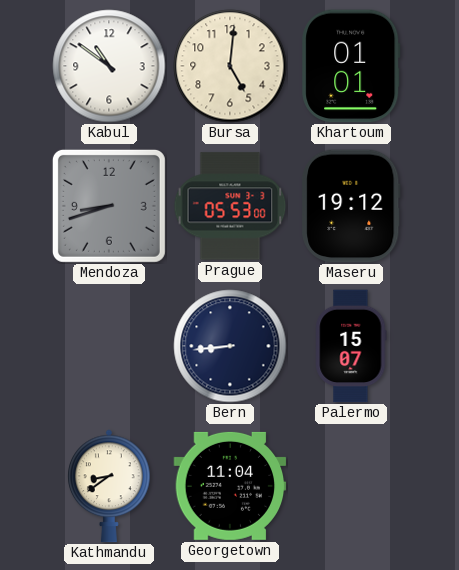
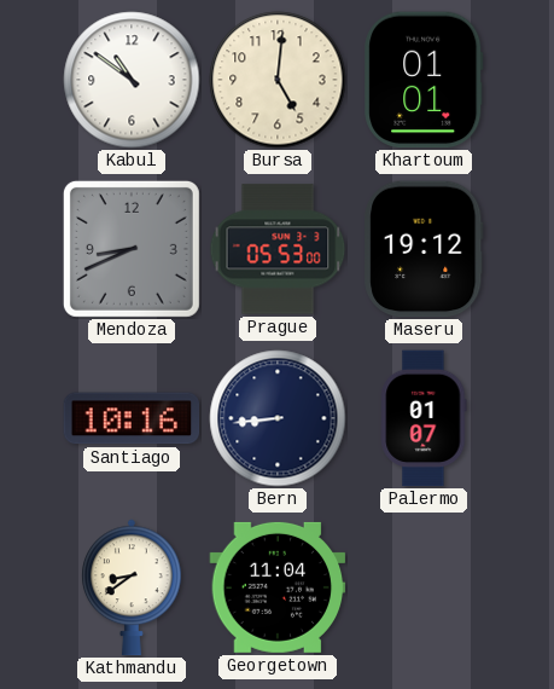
Mendoza: 8:42 -> 8:41
Santiago: none -> 10:16
Palermo: 15:07 -> 01:07
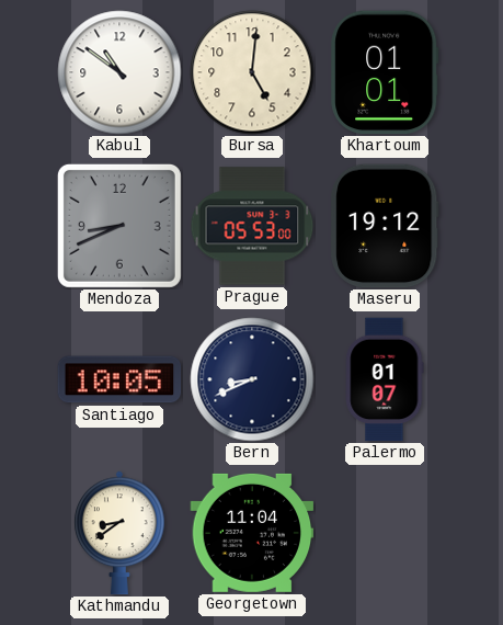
Santiago: 10:16 -> 10:05
Bern: 8:44 -> 8:41
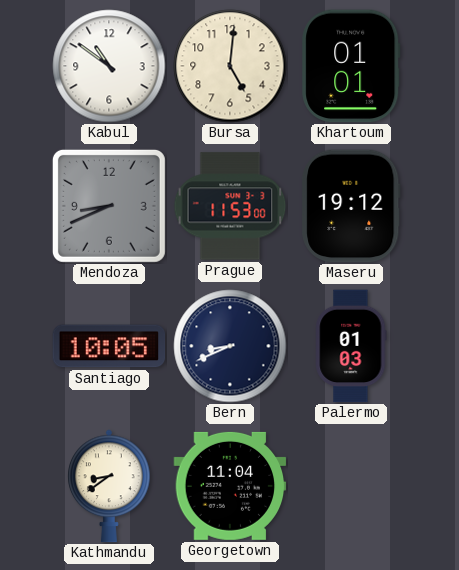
Prague: 05:53 -> 11:53
Palermo: 01:07 -> 01:03
